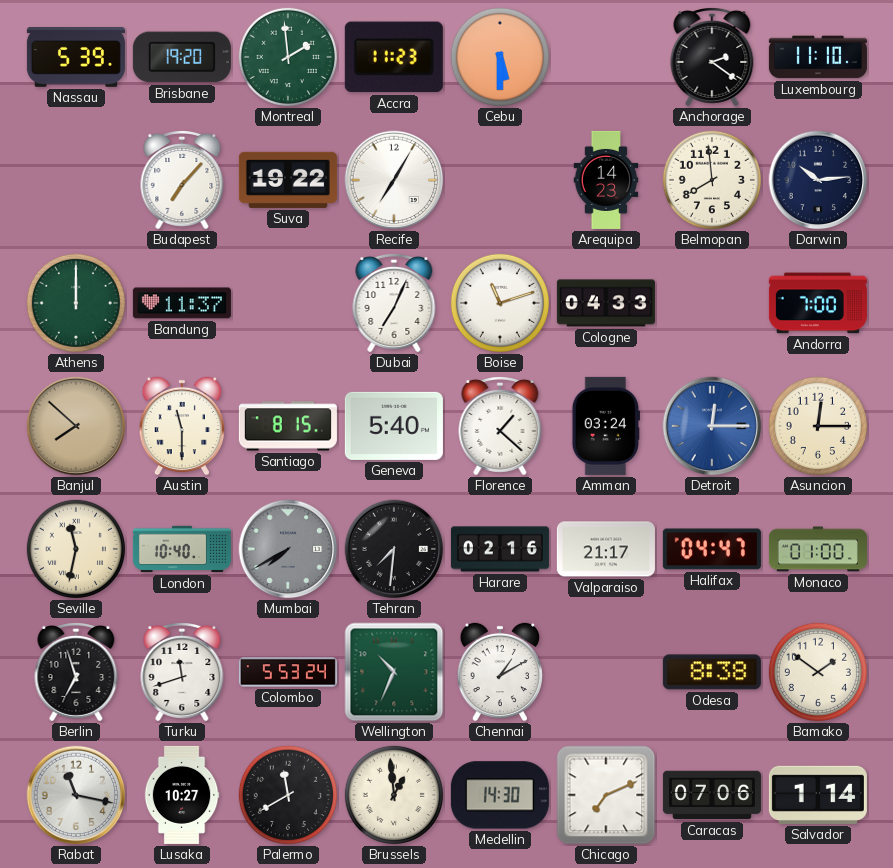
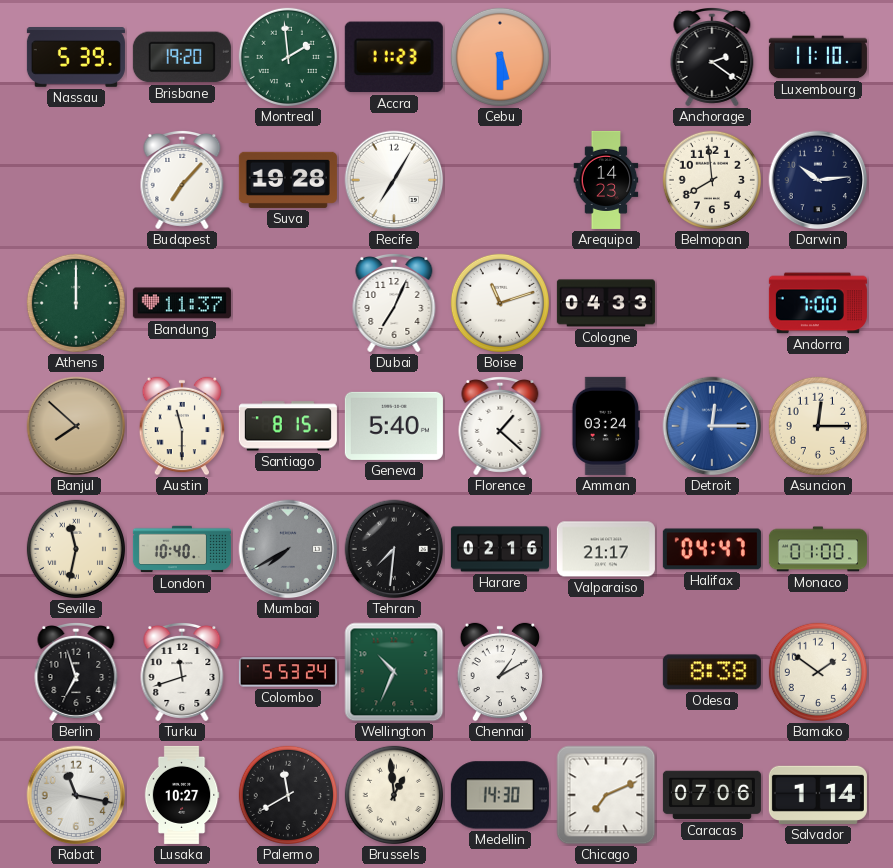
Suva: 19:22 -> 19:28
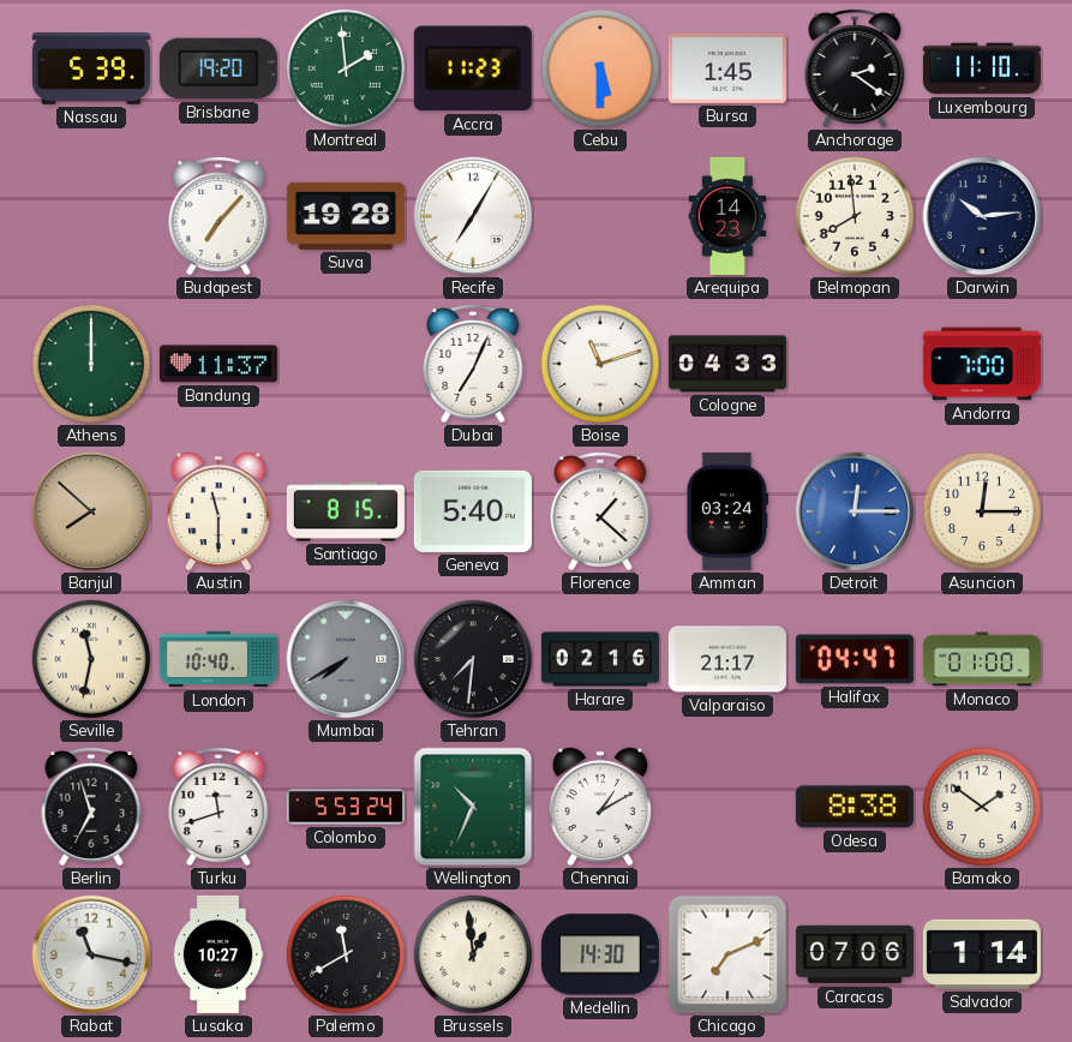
Bursa: none -> 1:45
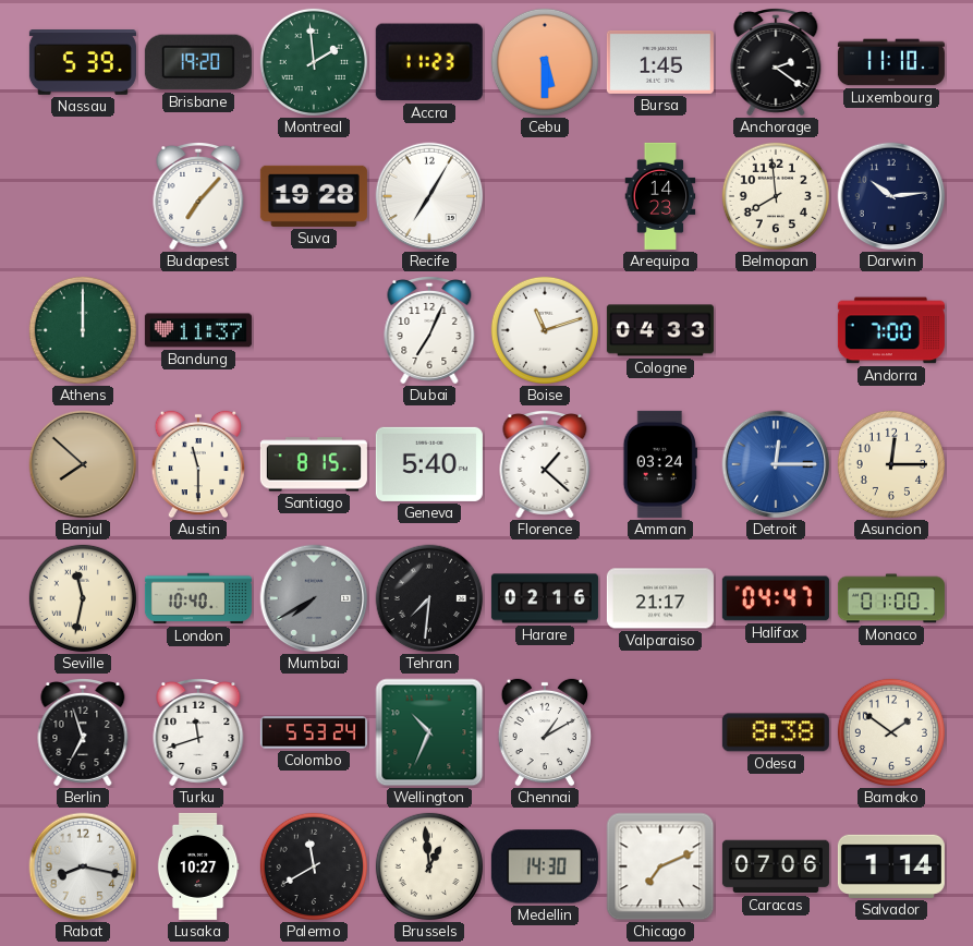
Rabat: 11:17 -> 8:17
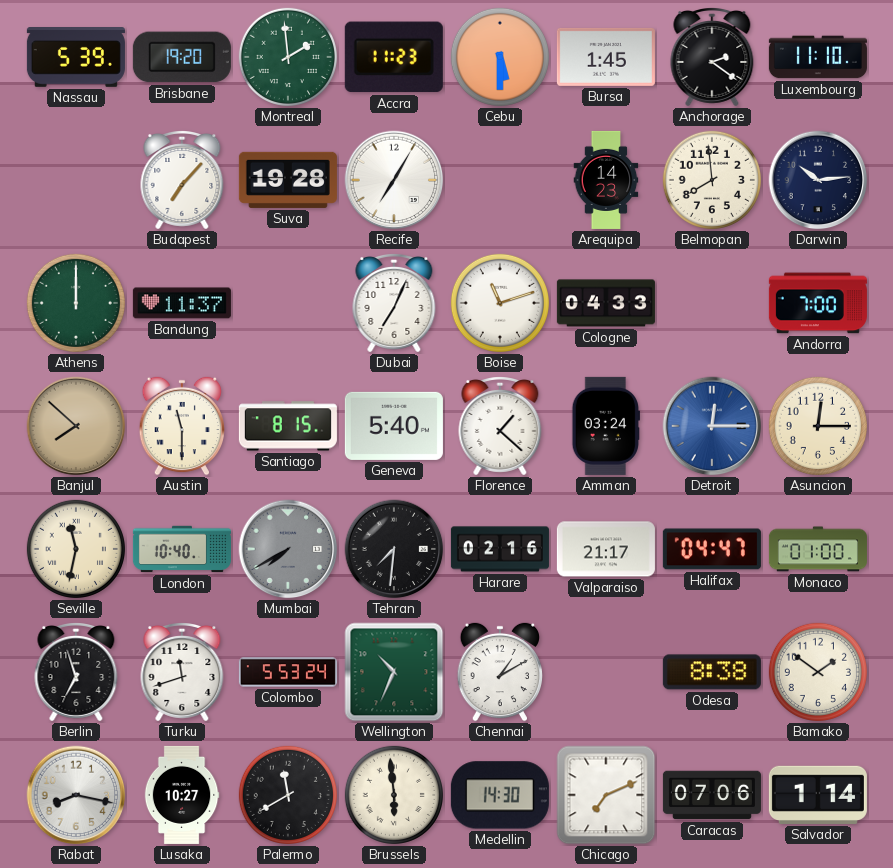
Brussels: 12:59 -> 5:59
